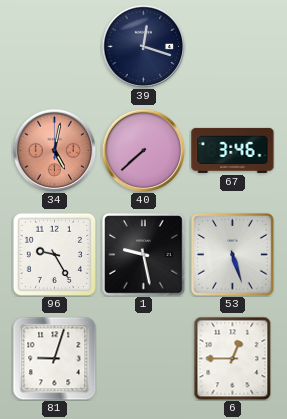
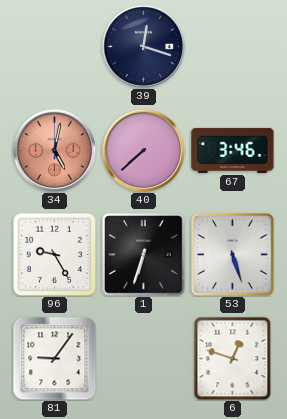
1: 9:28 -> 6:33
81: 9:03 -> 9:06
6: 12:45 -> 12:48
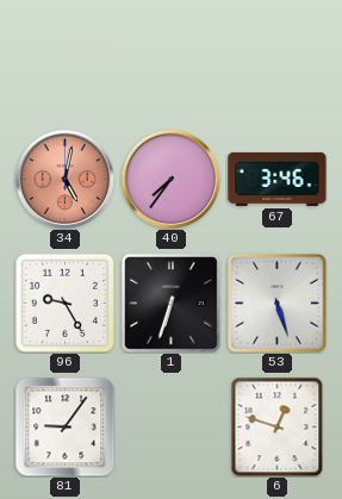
39: 12:18 -> none
40: 7:38 -> 7:36
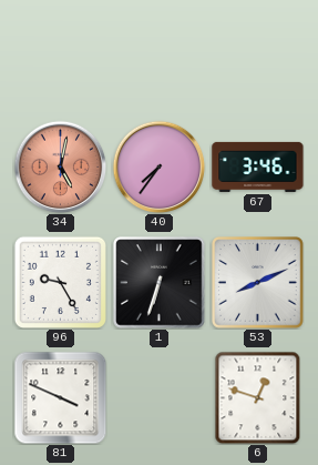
53: 5:27 -> 8:11
81: 9:06 -> 3:49
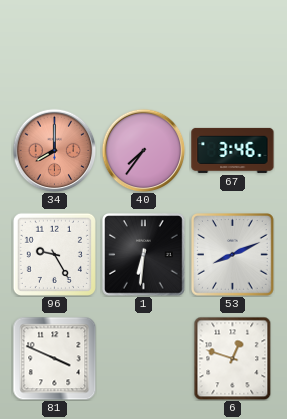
34: 5:02 -> 8:00
1: 6:33 -> 6:31
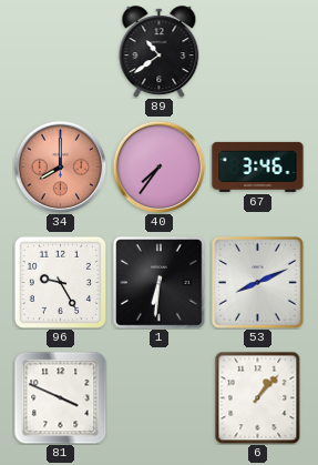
89: none -> 10:39
6: 12:48 -> 1:07
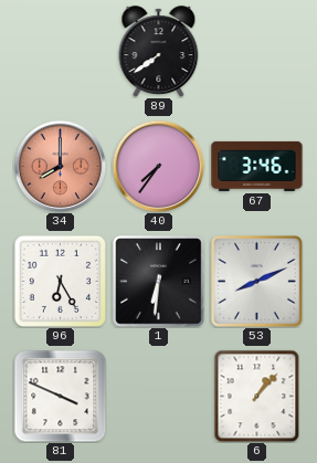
89: 10:39 -> 7:39
96: 9:25 -> 6:25
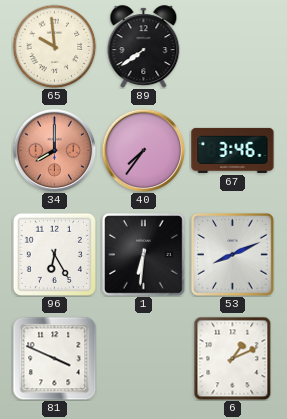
65: none -> 9:59
6: 1:07 -> 1:11
